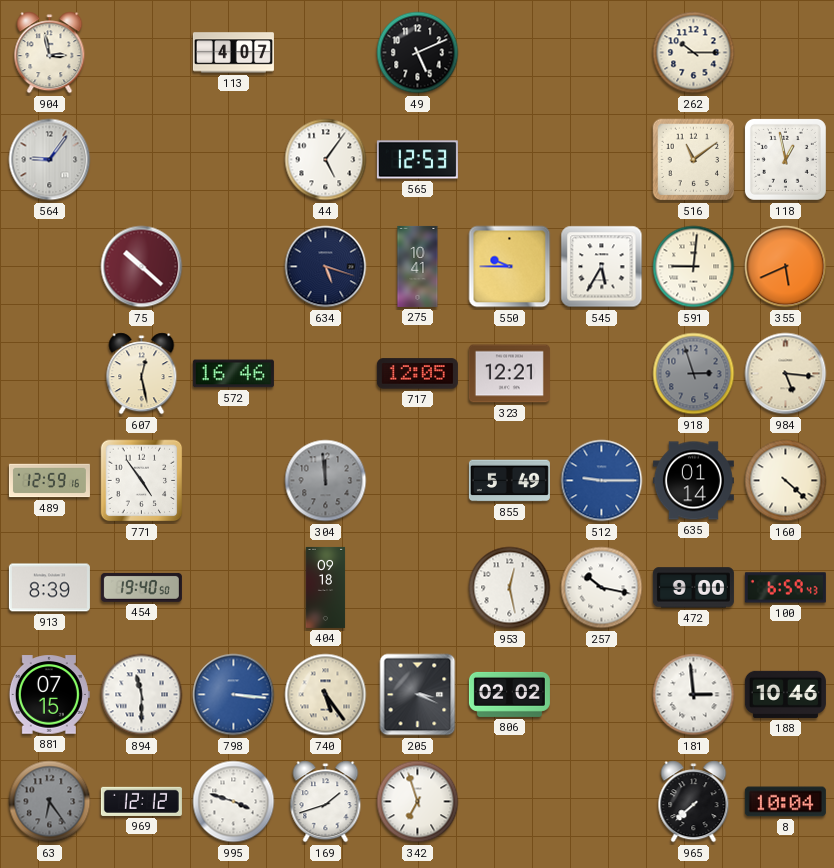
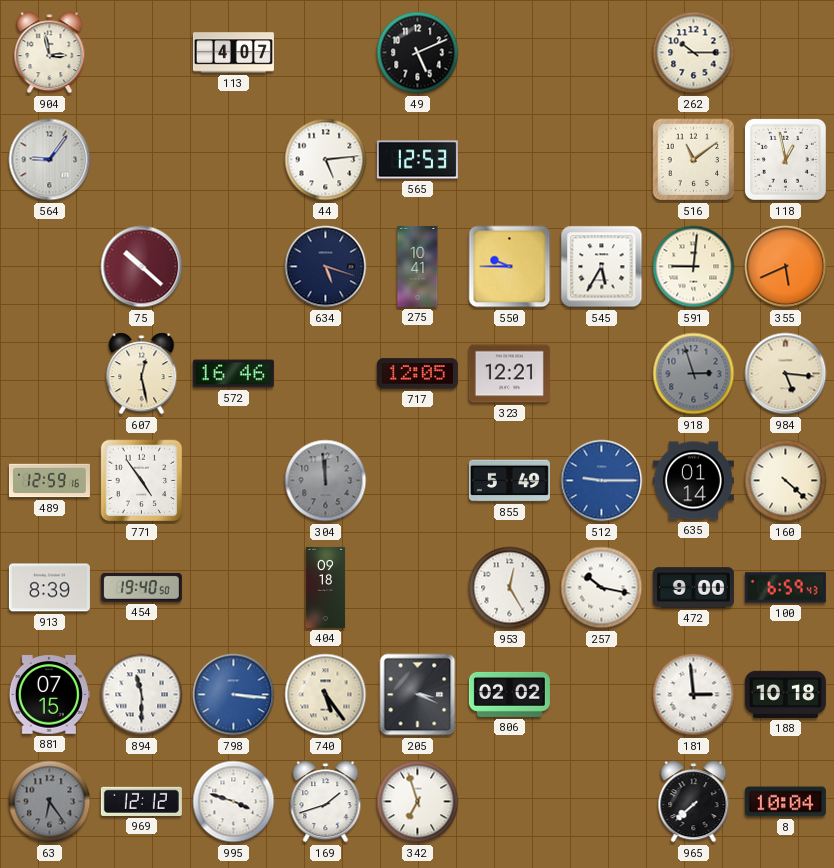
44: 5:06 -> 5:14
953: 12:28 -> 12:25
188: 10:46 -> 10:18
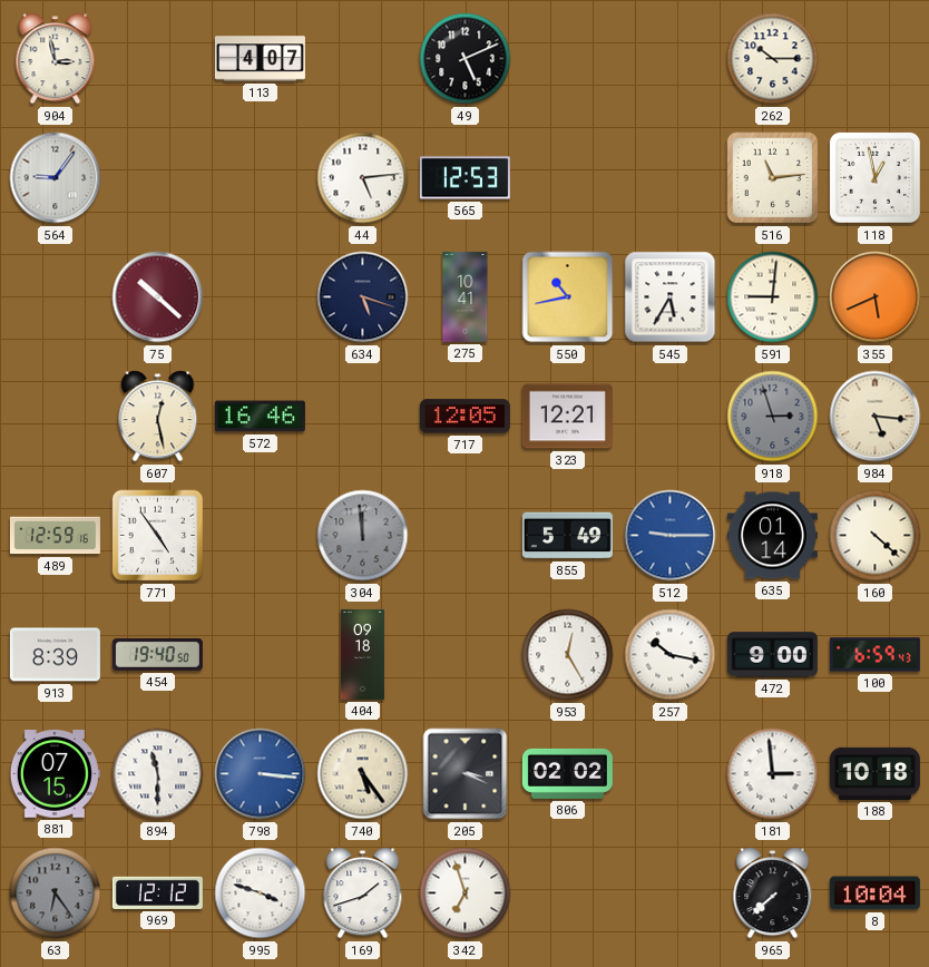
516: 11:09 -> 11:14
550: 9:45 -> 10:43
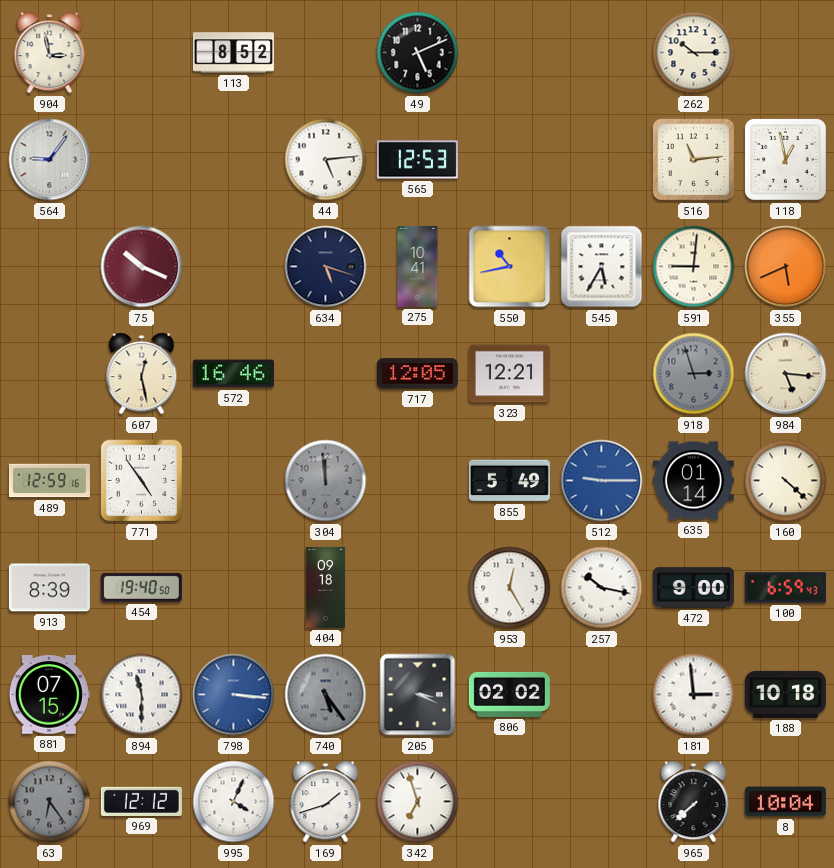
113: 4:07 -> 8:52
75: 10:22 -> 10:19
740 dial: cream -> grey
995: 3:48 -> 4:04
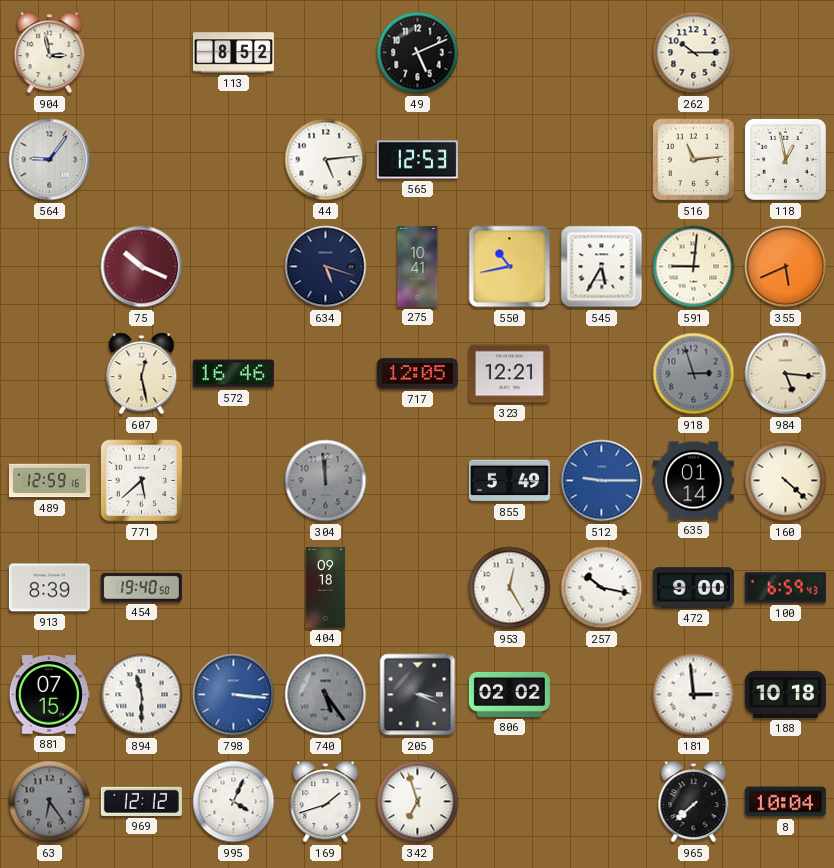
771: 4:54 -> 5:38
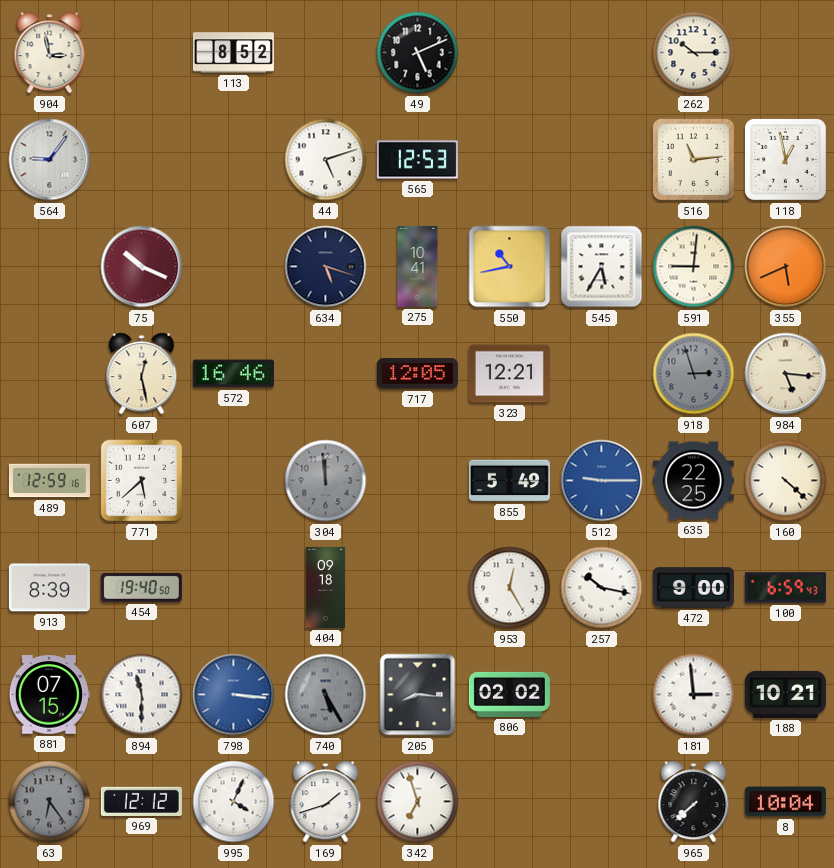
44: 5:14 -> 5:12
635: 01:14 -> 22:25
740: 5:24 -> 5:25
205: 3:19 -> 8:16
188: 10:18 -> 10:21
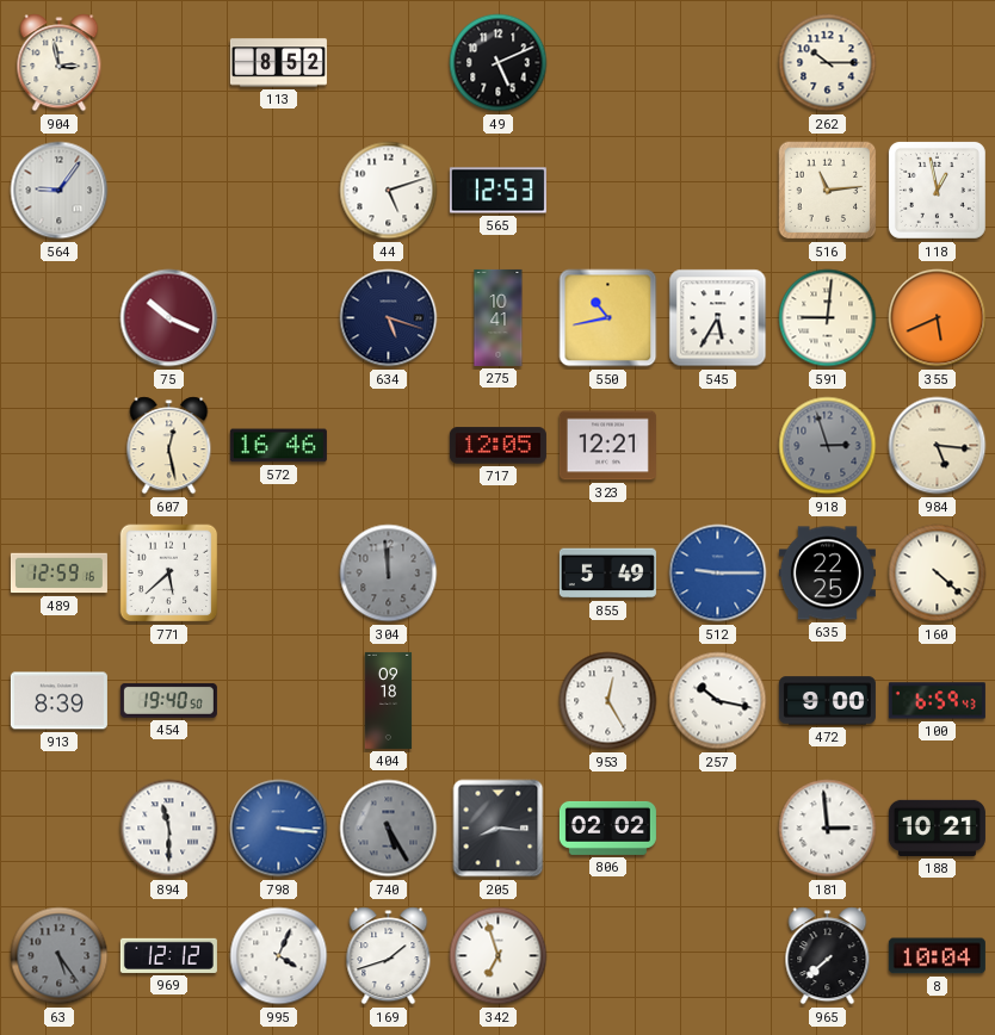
881: 07:15 -> none
63: 6:24 -> 5:24
